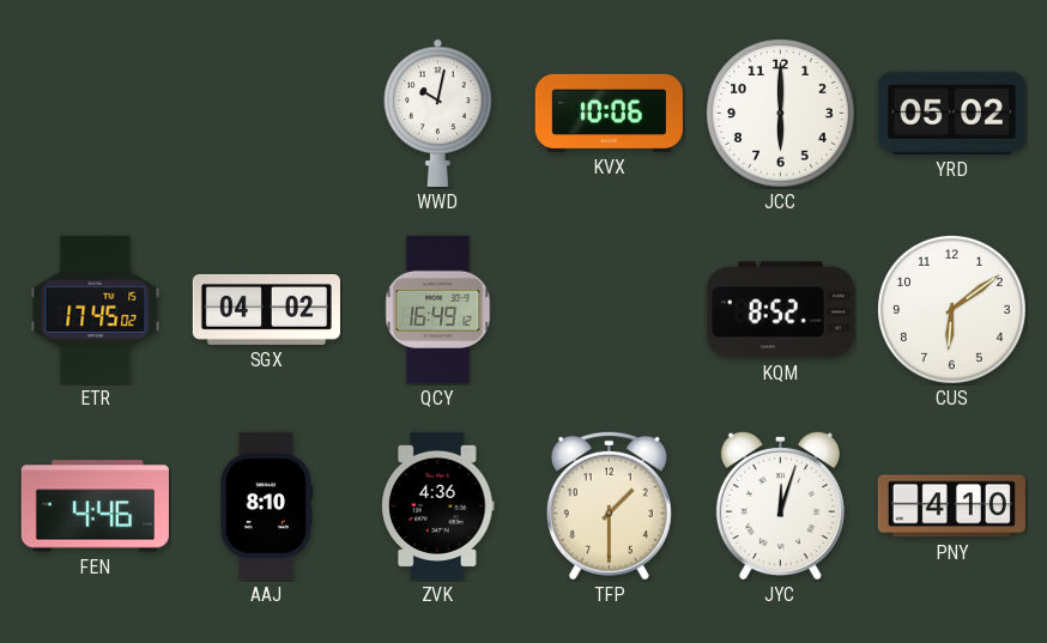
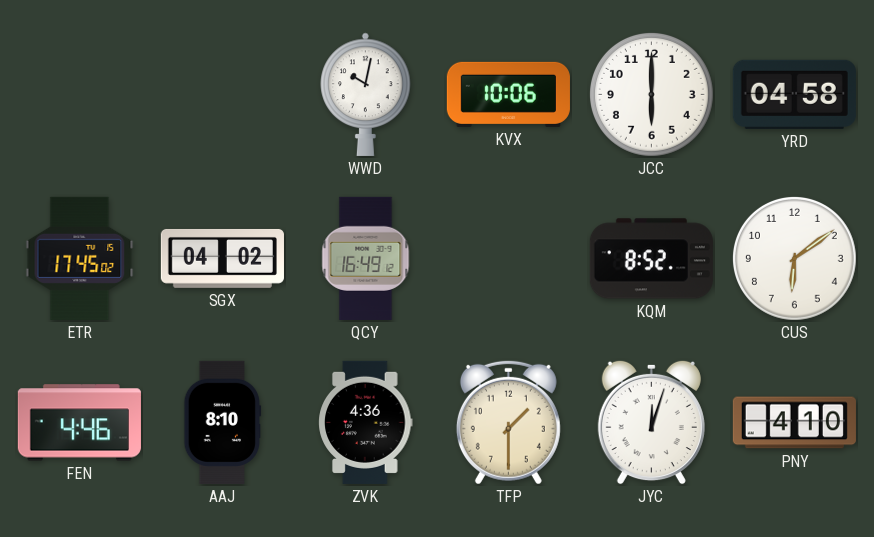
YRD: 05:02 -> 04:58
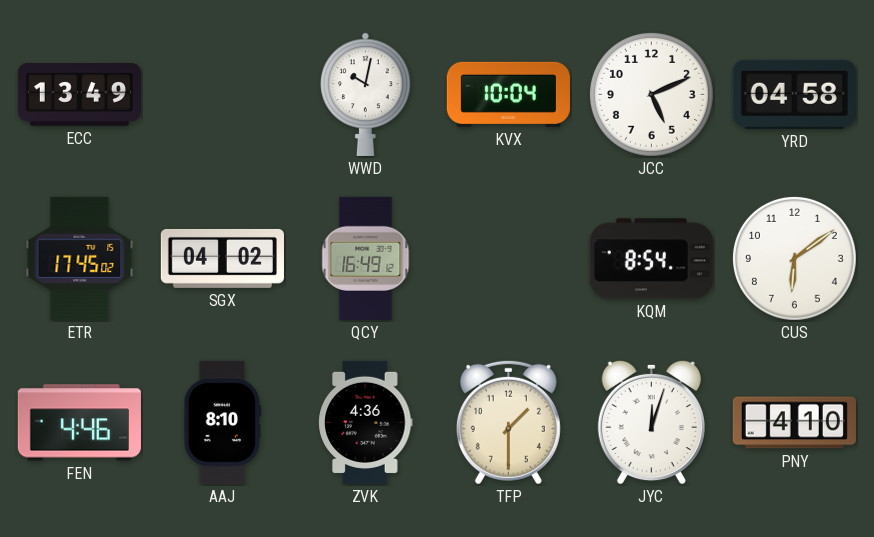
ECC: none -> 13:49
KVX: 10:06 -> 10:04
JCC: 6:00 -> 5:11
KQM: 8:52 -> 8:54
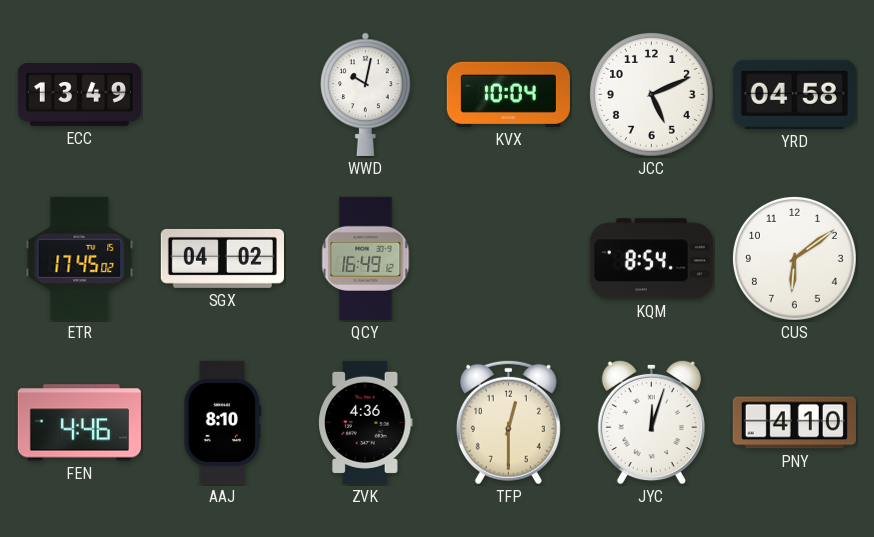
TFP: 1:30 -> 12:30
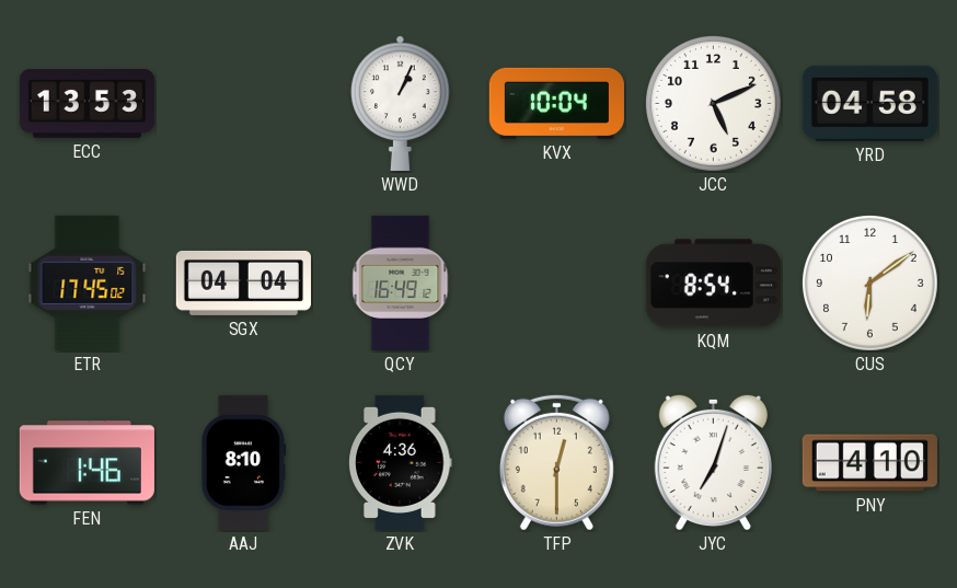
ECC: 13:49 -> 13:53
WWD: 10:02 -> 1:04
SGX: 04:02 -> 04:04
FEN: 4:46 -> 1:46
JYC: 12:03 -> 7:03
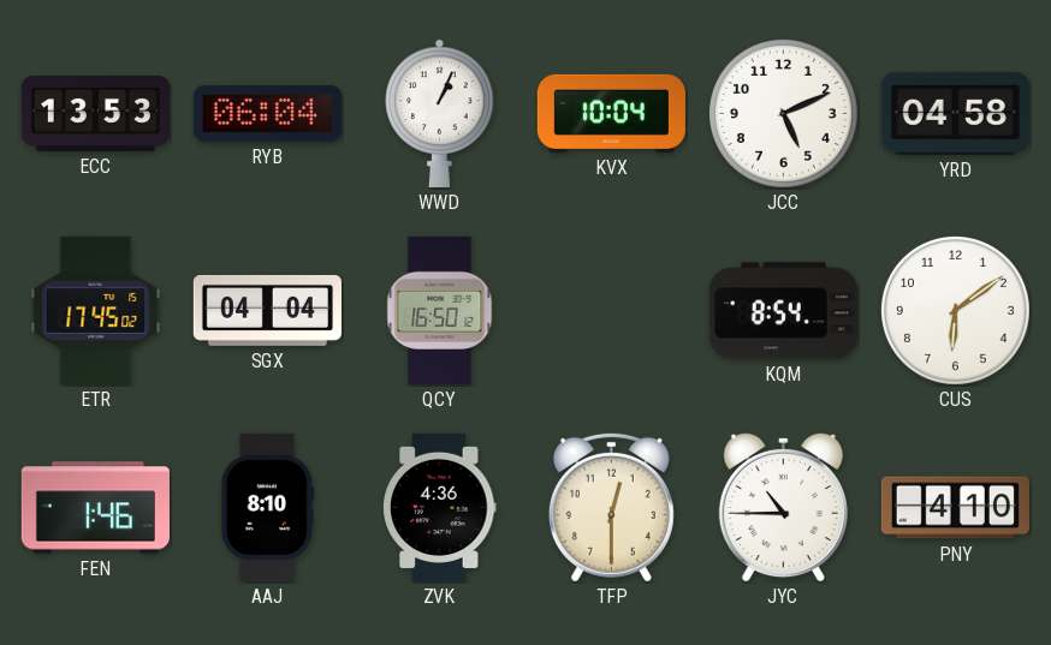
RYB: none -> 06:04
QCY: 16:49 -> 16:50
JYC: 7:03 -> 10:45
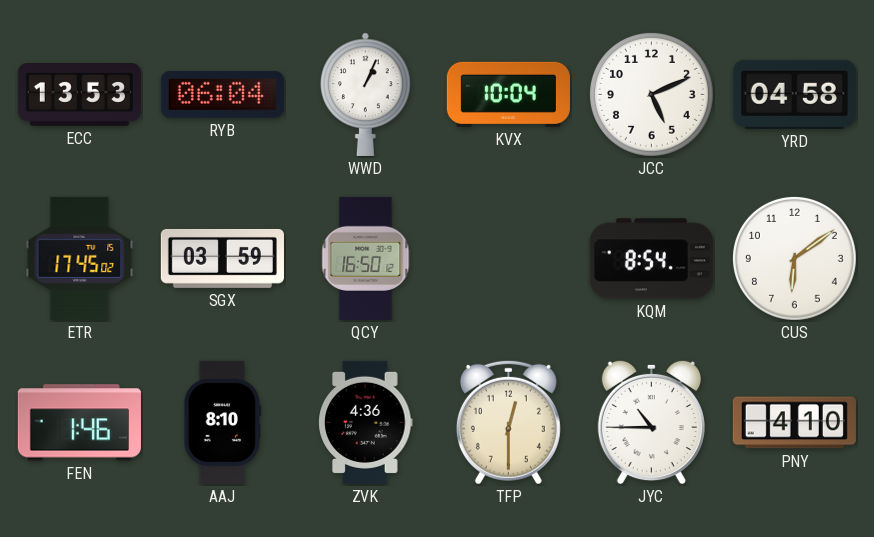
SGX: 04:04 -> 03:59
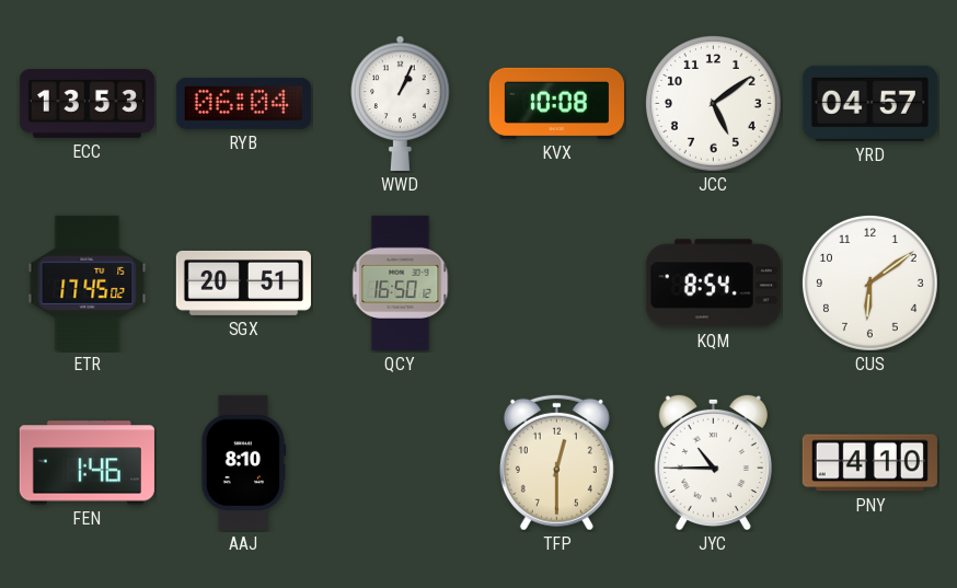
KVX: 10:04 -> 10:08
JCC: 5:11 -> 5:09
YRD: 04:58 -> 04:57
SGX: 03:59 -> 20:51
ZVK: 4:36 -> none
